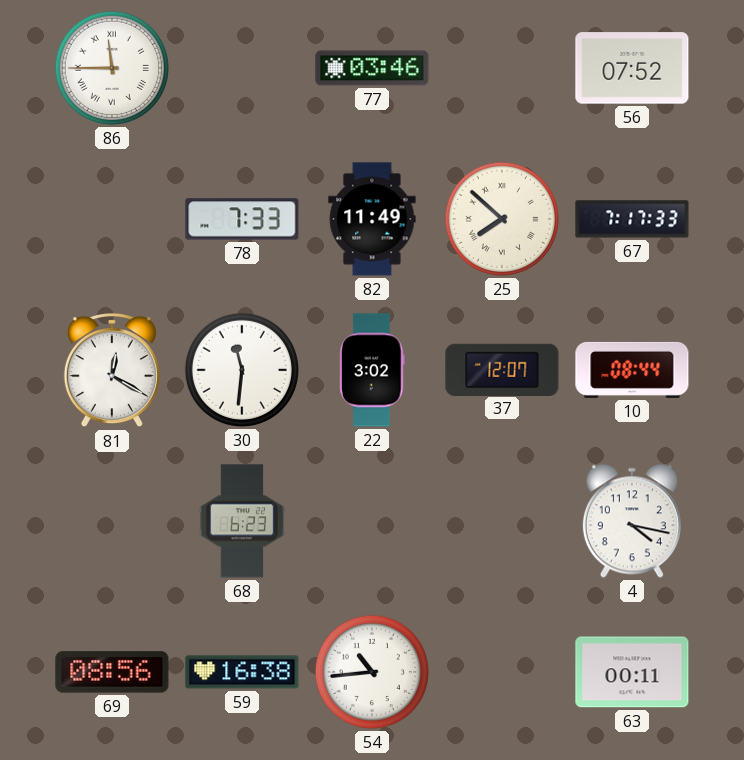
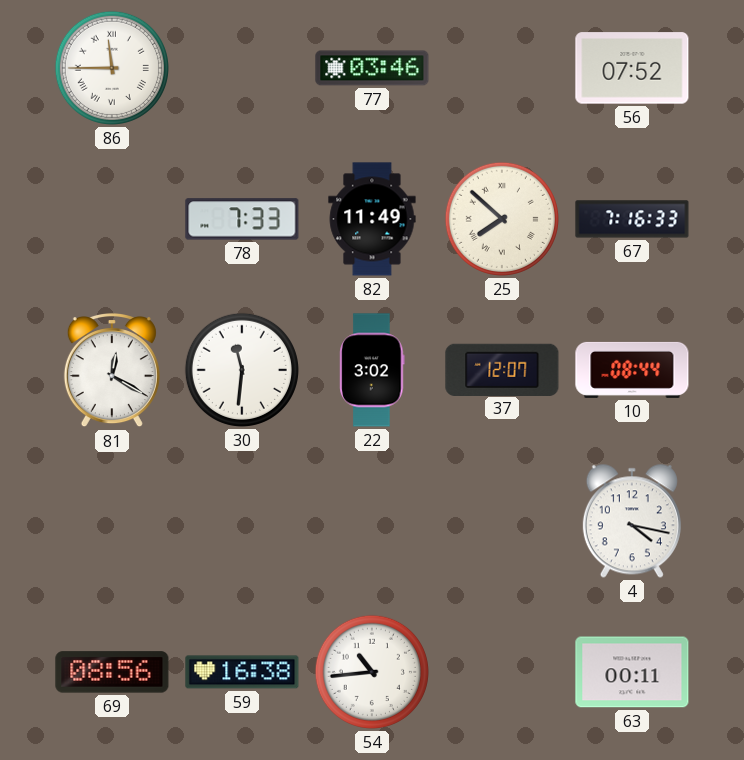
67: 7:17 -> 7:16
68: 6:23 -> none
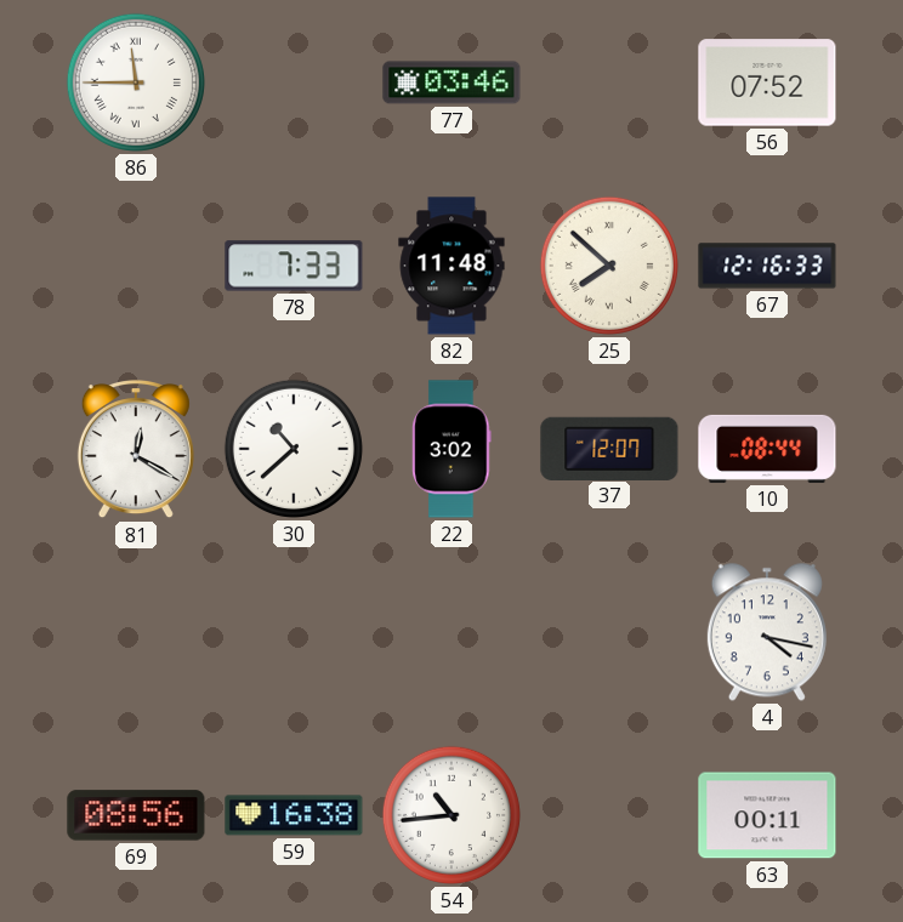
82: 11:49 -> 11:48
67: 7:16 -> 12:16
30: 11:31 -> 10:38
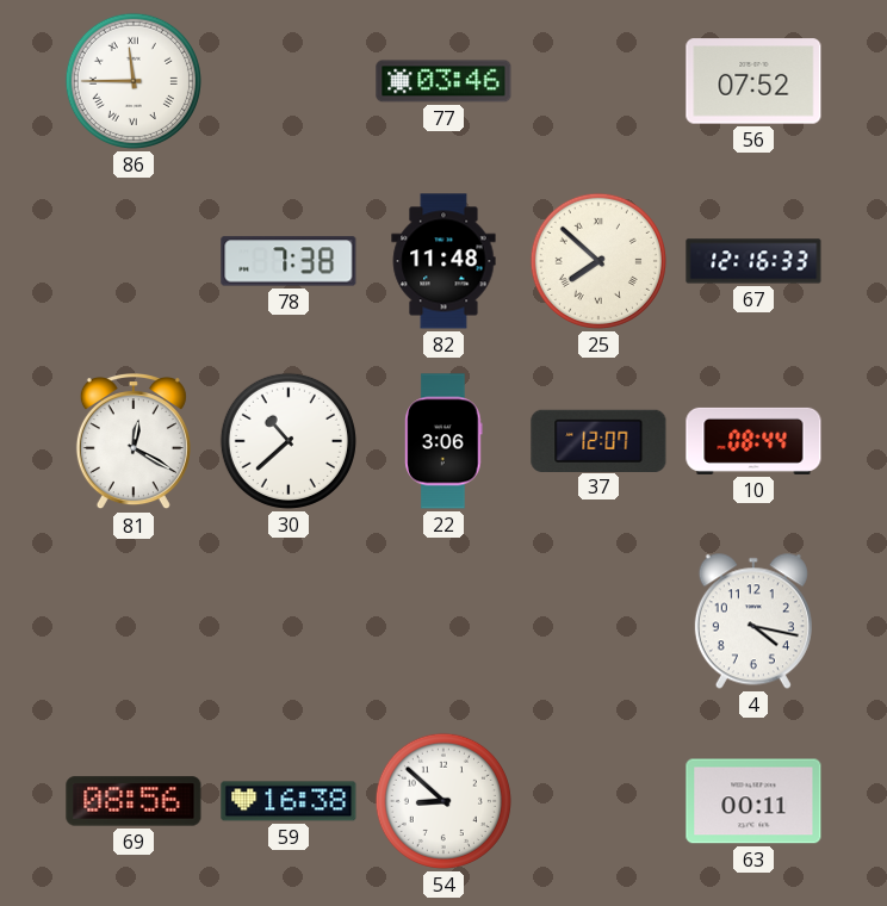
78: 7:33 -> 7:38
22: 3:02 -> 3:06
54: 10:44 -> 8:52
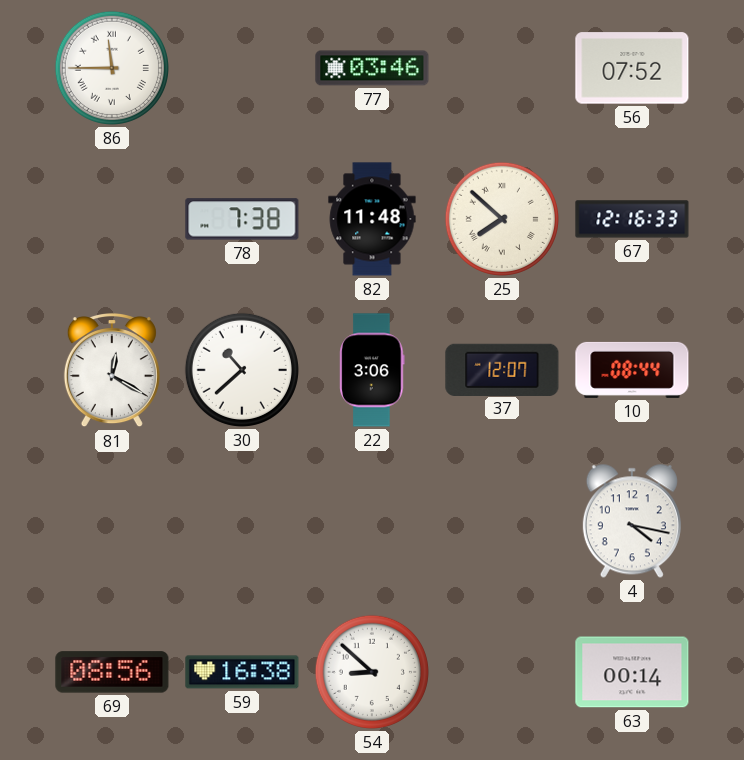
63: 00:11 -> 00:14
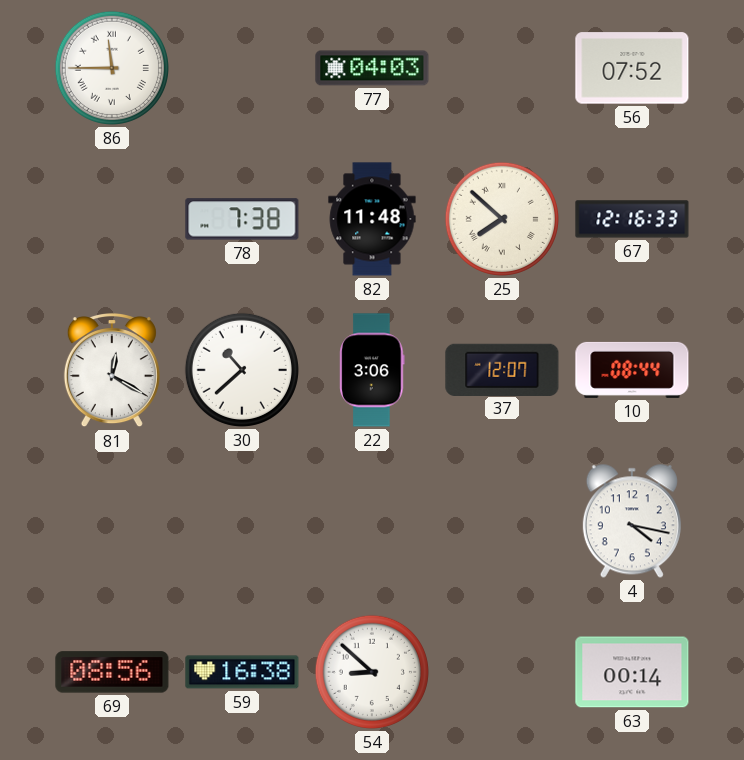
77: 03:46 -> 04:03
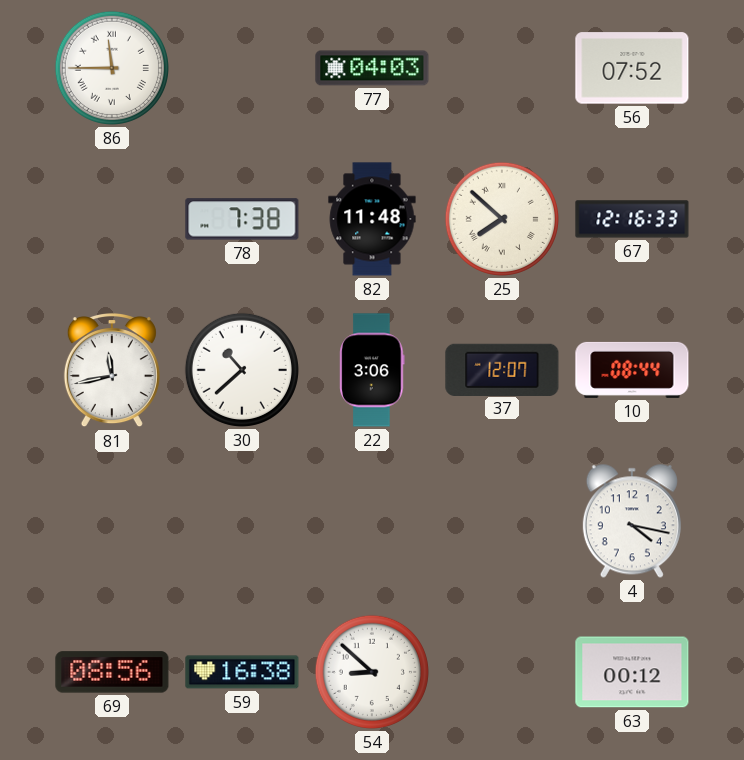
81: 12:20 -> 11:43
63: 00:14 -> 00:12
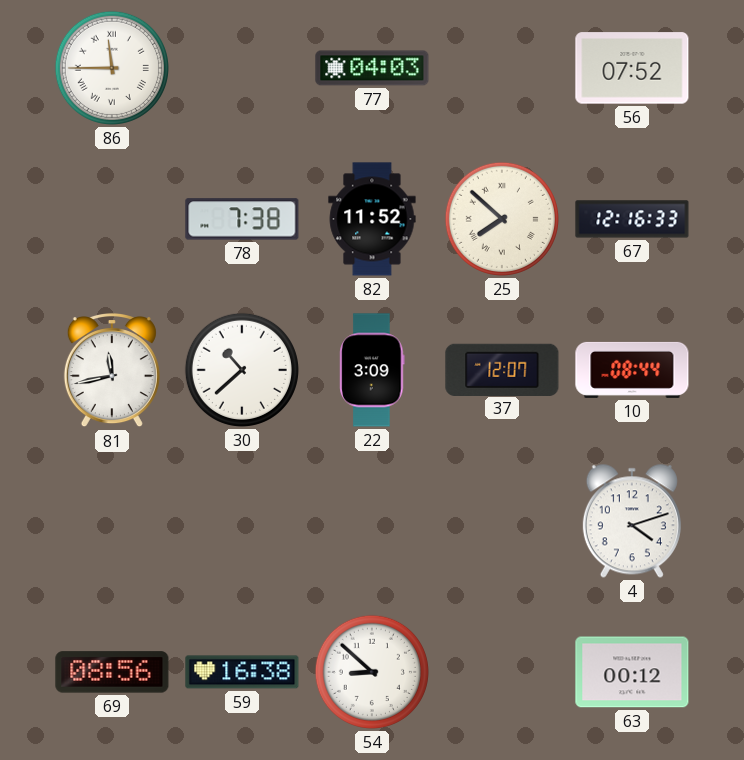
82: 11:48 -> 11:52
22: 3:06 -> 3:09
4: 4:17 -> 4:12
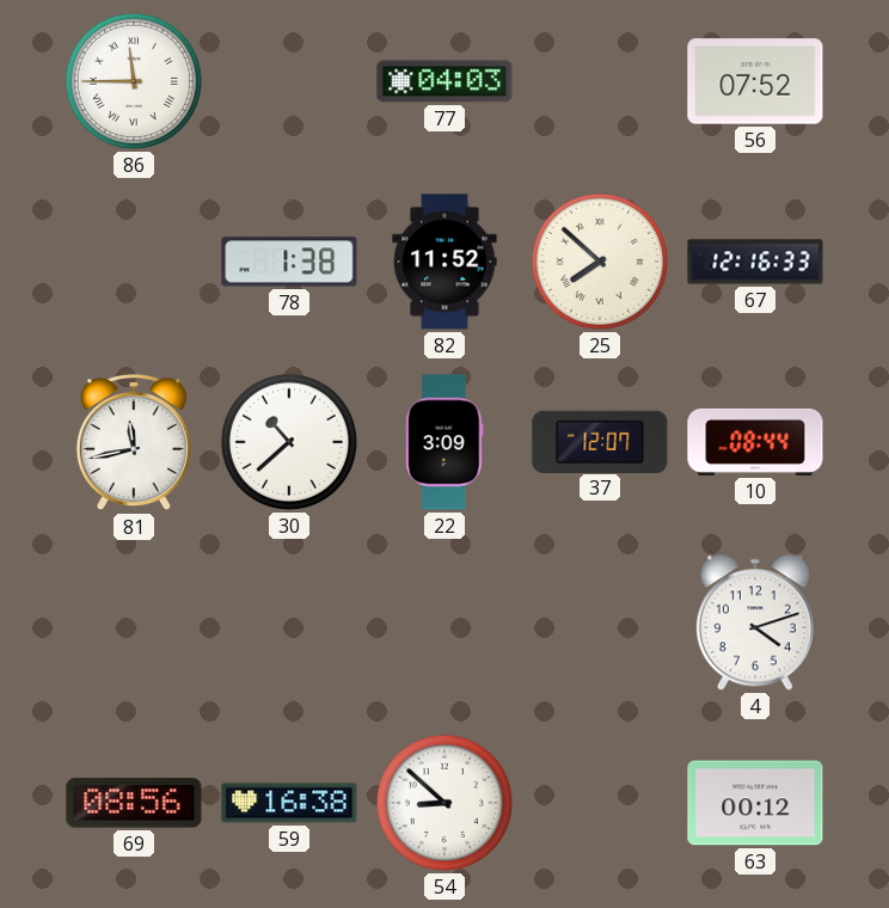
78: 7:38 -> 1:38
